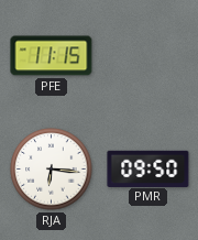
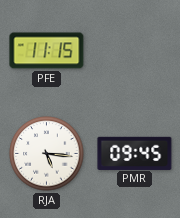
RJA: 6:16 -> 5:16
PMR: 09:50 -> 09:45
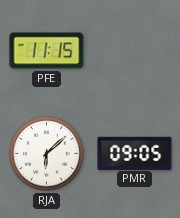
RJA: 5:16 -> 6:08
PMR: 09:45 -> 09:05
